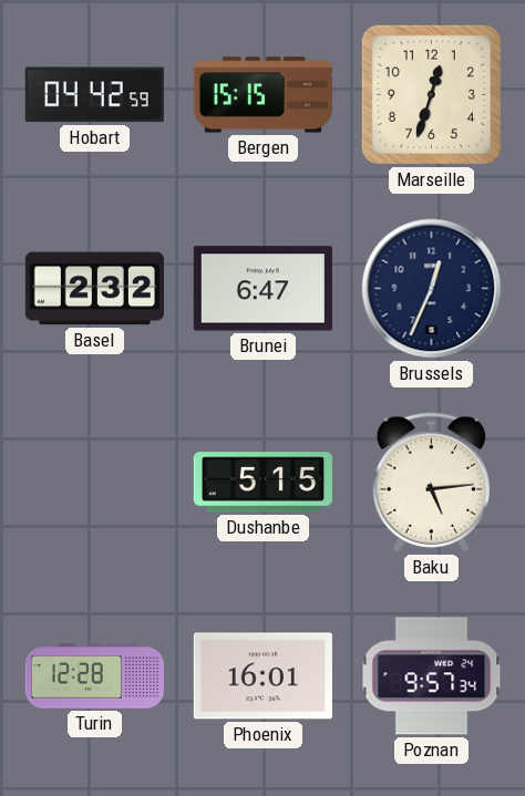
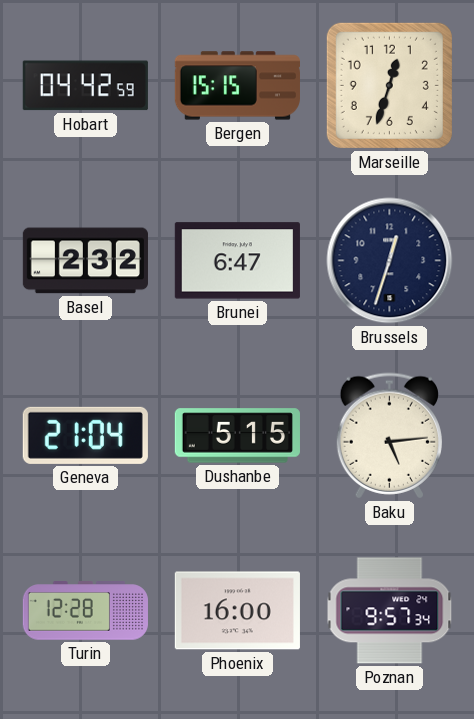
Brussels: 12:34 -> 12:33
Geneva: none -> 21:04
Phoenix: 16:01 -> 16:00
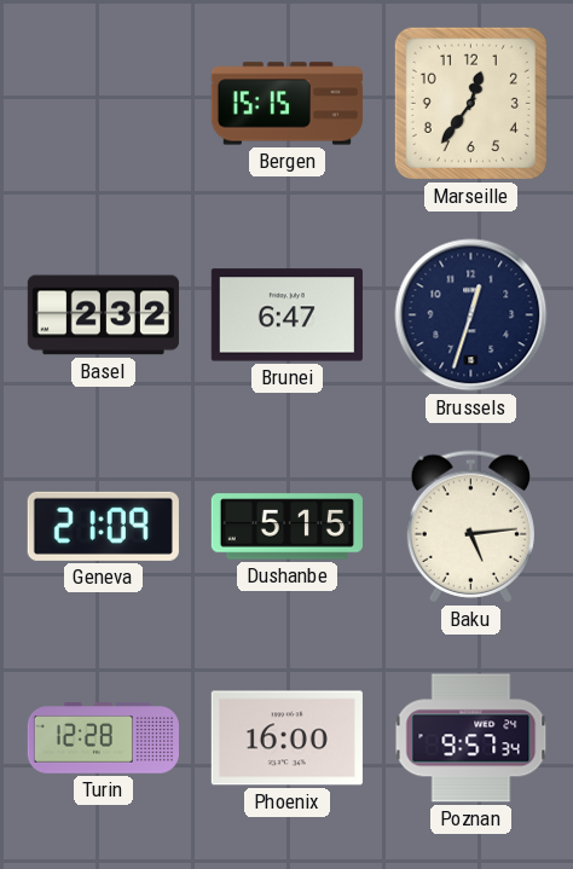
Hobart: 04:42 -> none
Marseille: 12:33 -> 12:36
Geneva: 21:04 -> 21:09
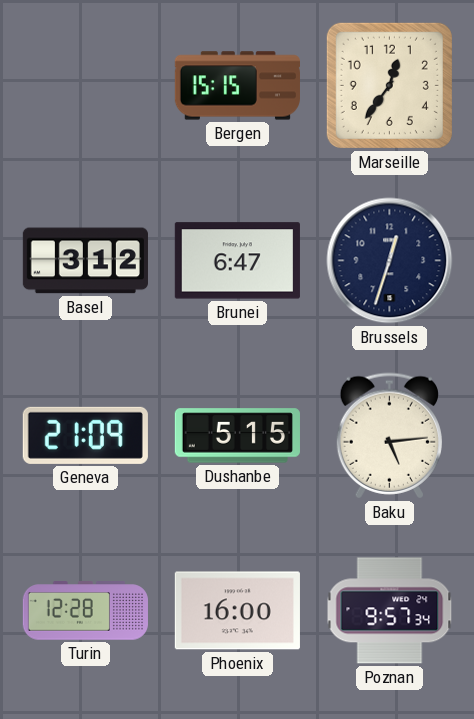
Basel: 2:32 -> 3:12
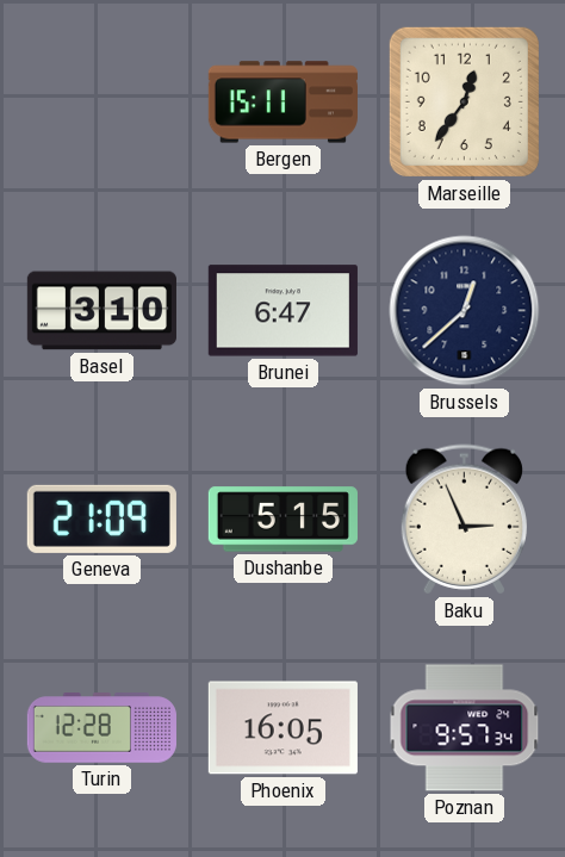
Bergen: 15:15 -> 15:11
Basel: 3:12 -> 3:10
Brussels: 12:33 -> 12:38
Baku: 5:14 -> 2:56
Phoenix: 16:00 -> 16:05
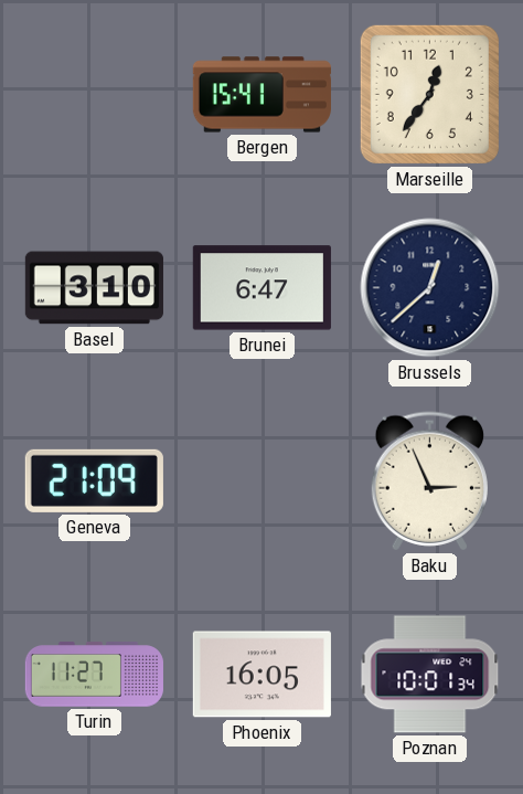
Bergen: 15:11 -> 15:41
Dushanbe: 5:15 -> none
Turin: 12:28 -> 11:27
Poznan: 9:57 -> 10:01
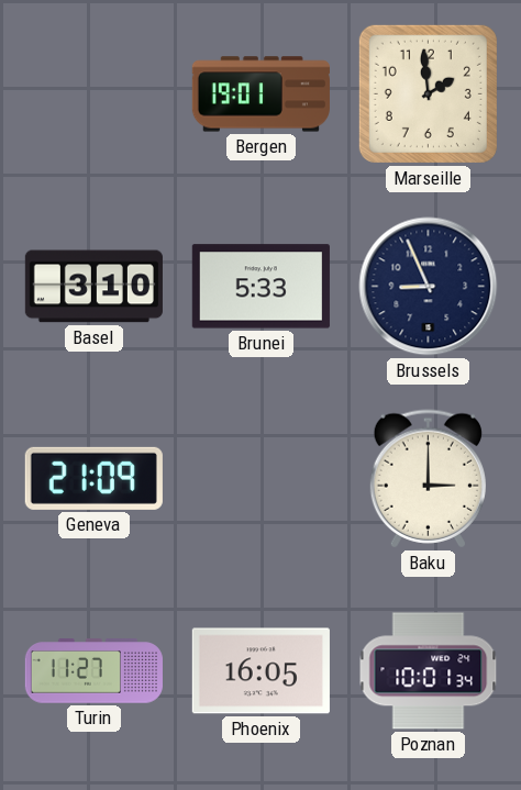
Bergen: 15:41 -> 19:01
Marseille: 12:36 -> 1:59
Brunei: 6:47 -> 5:33
Brussels: 12:38 -> 8:56
Baku: 2:56 -> 3:00
